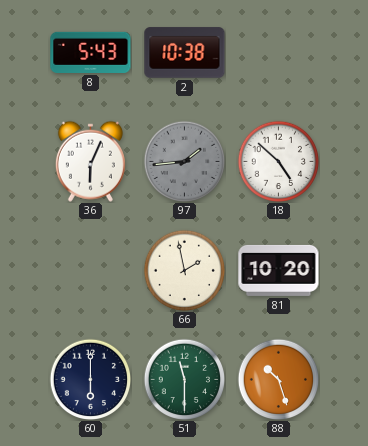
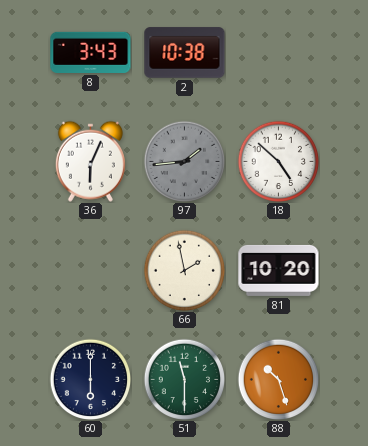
8: 5:43 -> 3:43
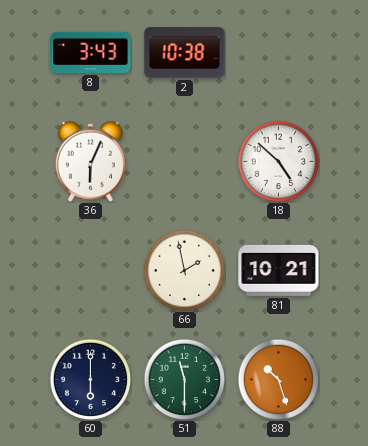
97: 1:44 -> none
81: 10:20 -> 10:21
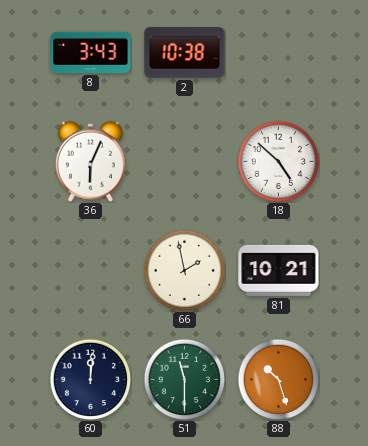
60: 6:00 -> 12:01
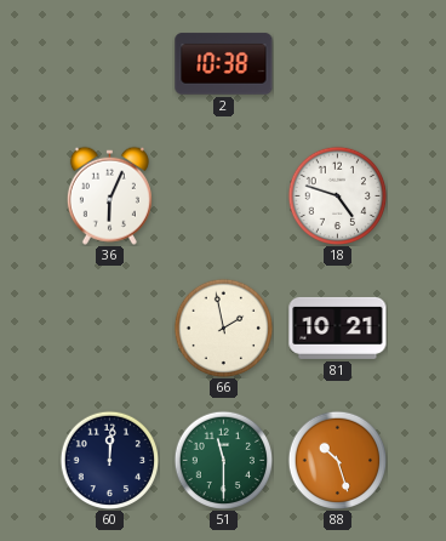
8: 3:43 -> none
18: 4:52 -> 4:48
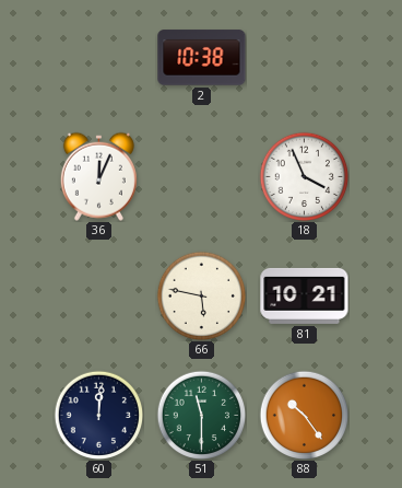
36: 6:04 -> 12:04
18: 4:48 -> 3:56
66: 1:58 -> 5:47
88: 10:27 -> 10:24
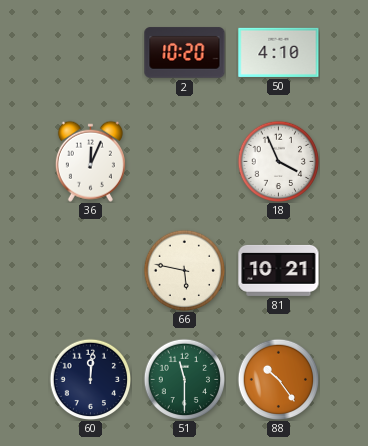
2: 10:38 -> 10:20
50: none -> 4:10
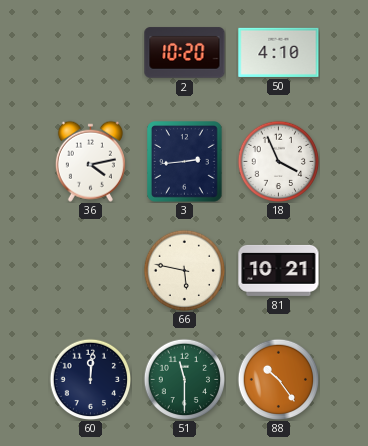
36: 12:04 -> 4:13
3: none -> 2:44
